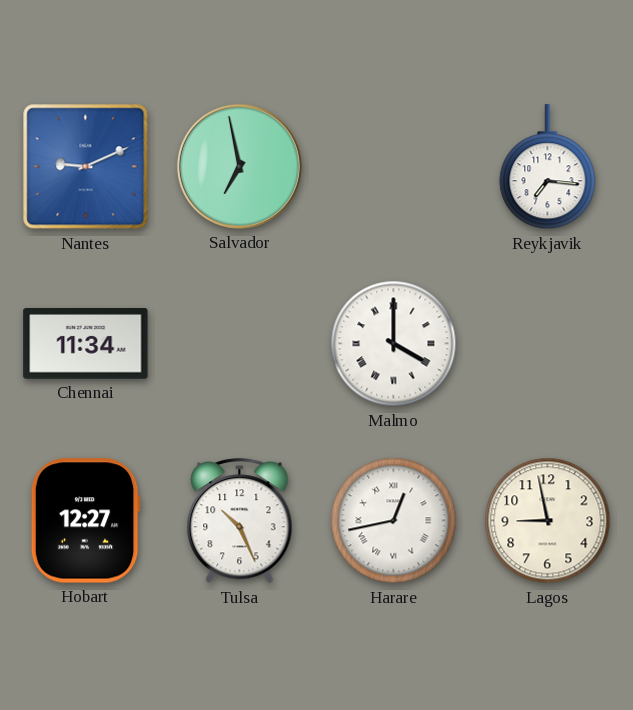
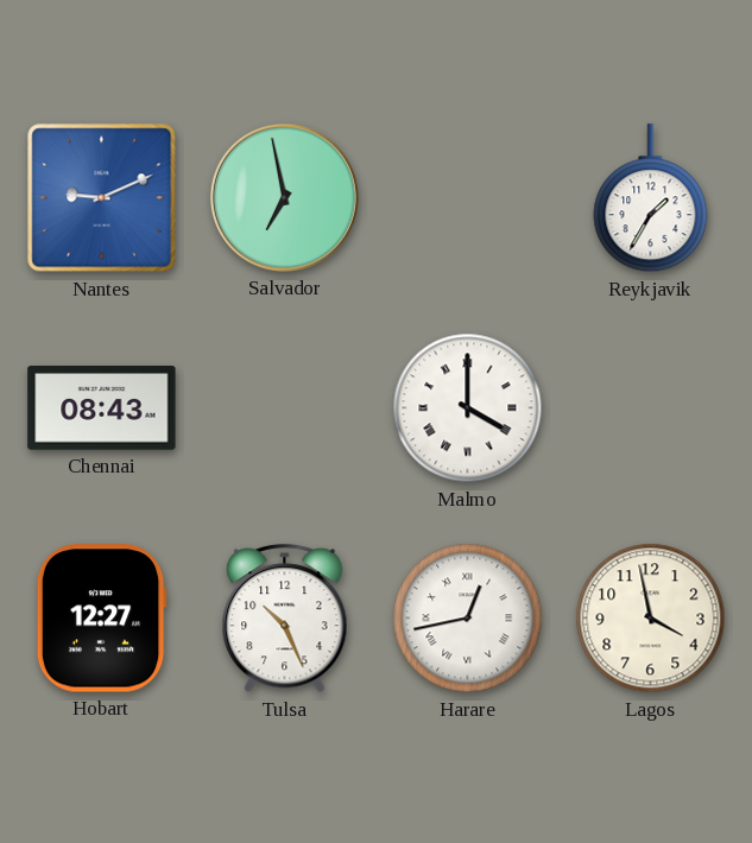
Reykjavik: 7:16 -> 1:35
Chennai: 11:34 -> 08:43
Lagos: 8:58 -> 3:58
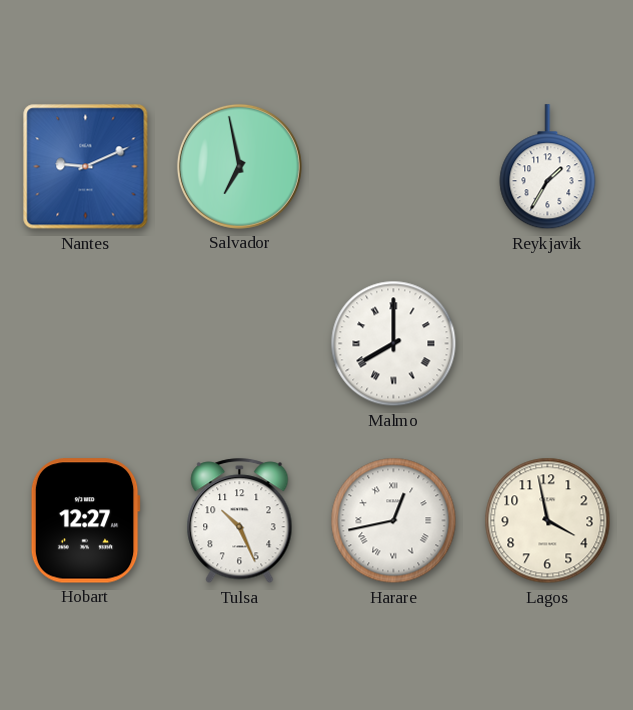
Chennai: 08:43 -> none
Malmo: 4:00 -> 8:00
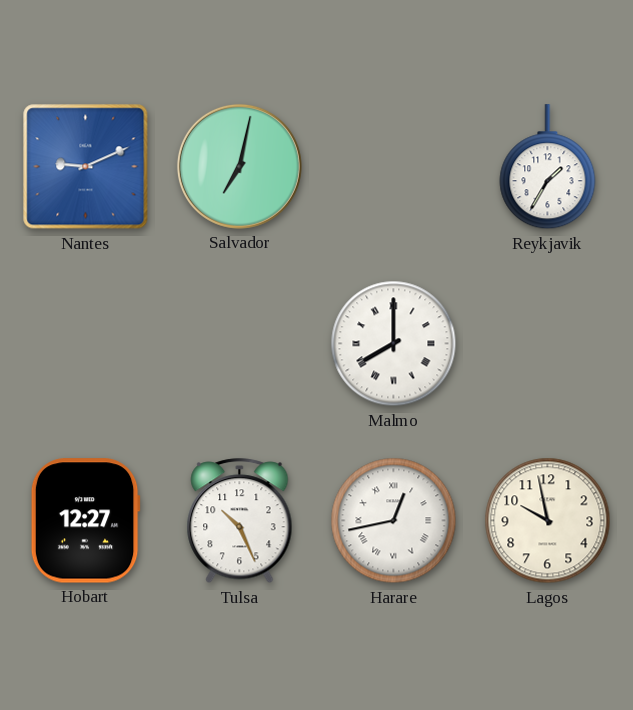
Salvador: 6:58 -> 7:02
Lagos: 3:58 -> 9:58
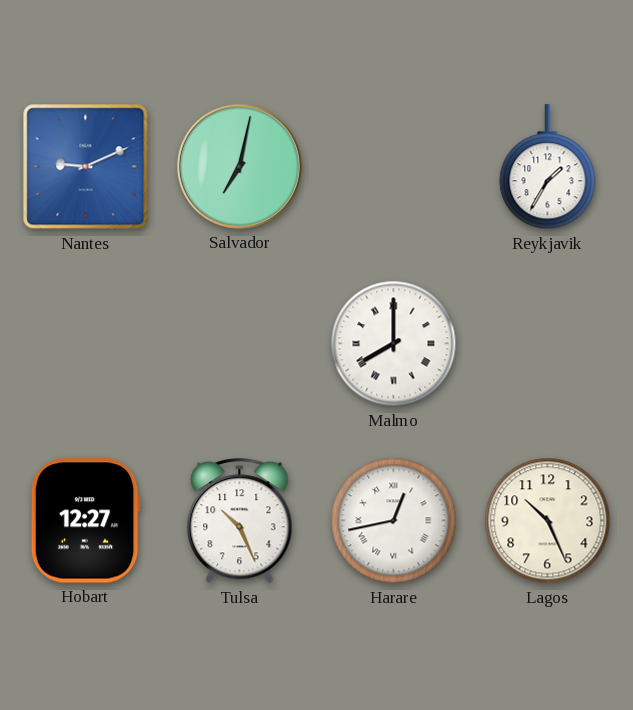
Lagos: 9:58 -> 10:26
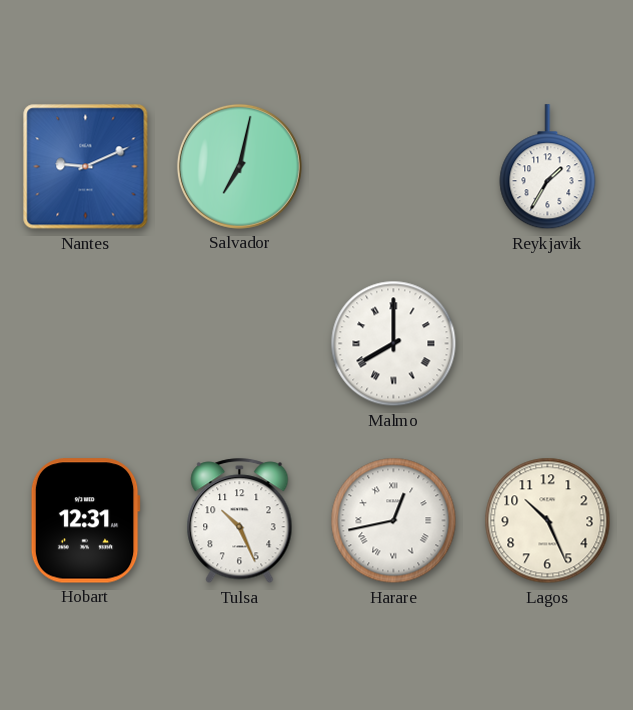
Hobart: 12:27 -> 12:31
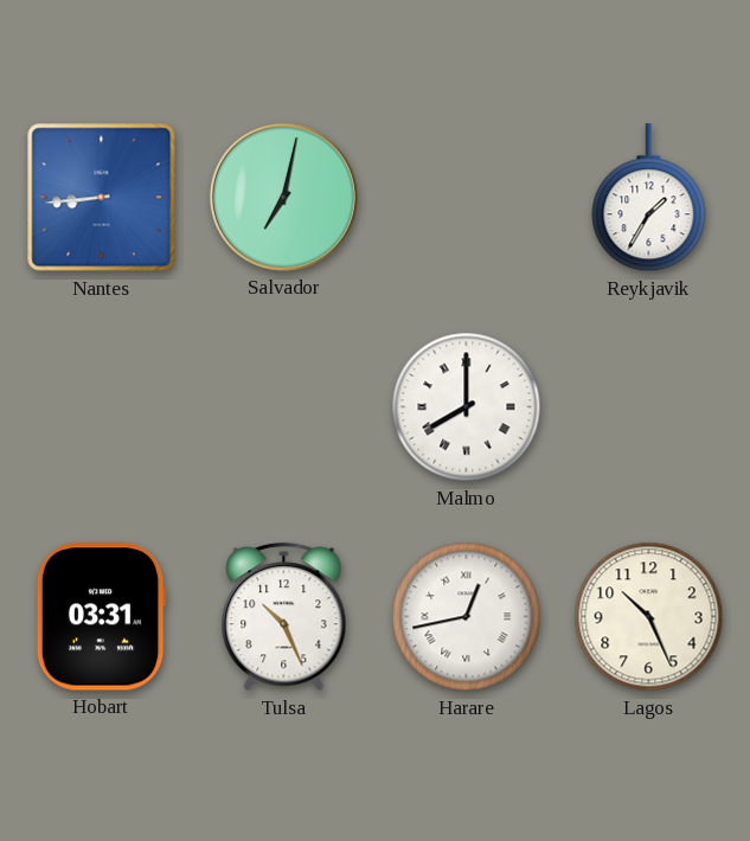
Nantes: 9:11 -> 8:44
Hobart: 12:31 -> 03:31
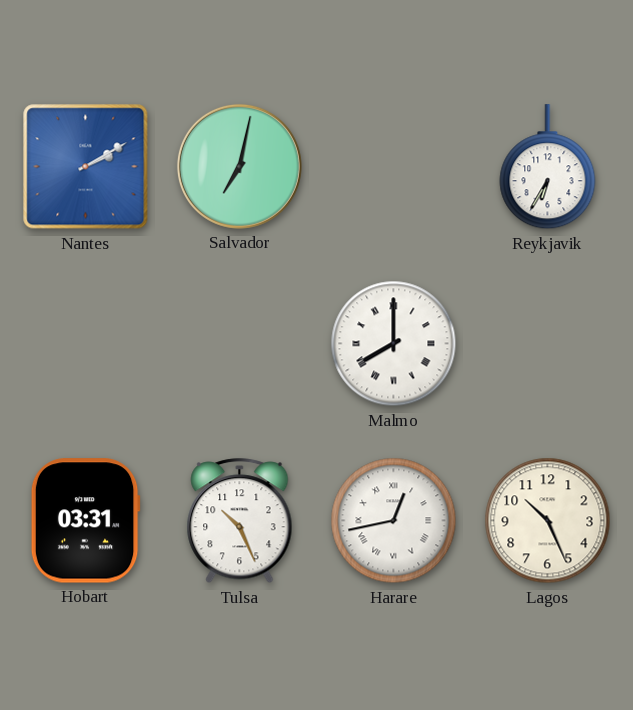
Nantes: 8:44 -> 2:10
Reykjavik: 1:35 -> 6:35
